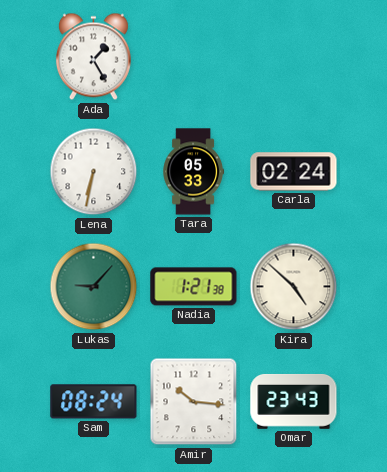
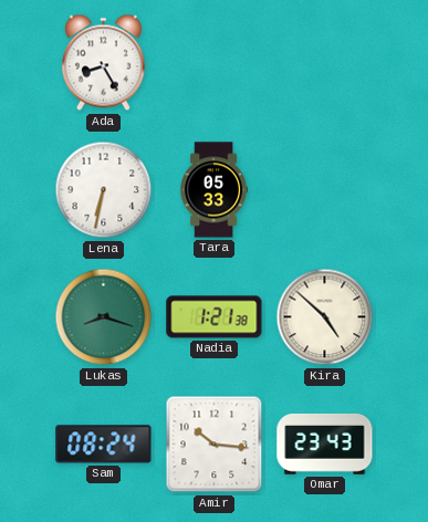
Ada: 1:25 -> 8:25
Carla: 02:24 -> none
Lukas: 9:07 -> 8:18
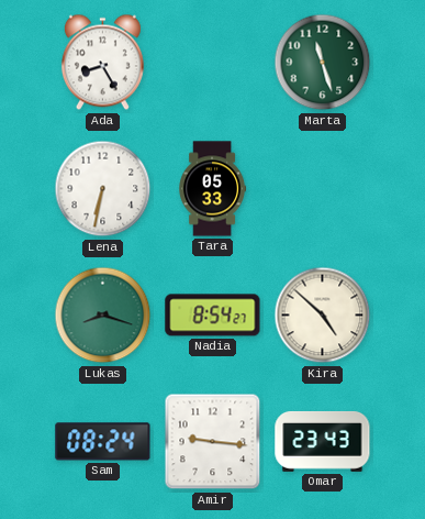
Marta: none -> 11:27
Nadia: 1:21 -> 8:54
Amir: 10:16 -> 9:16
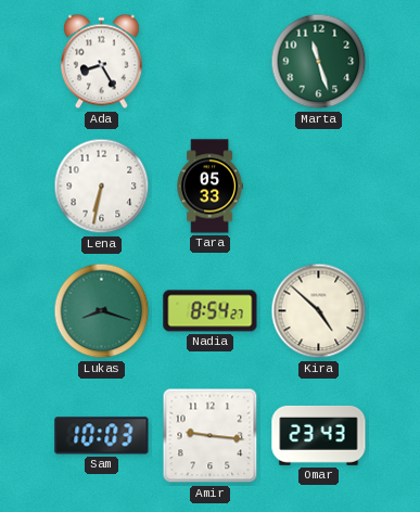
Sam: 08:24 -> 10:03
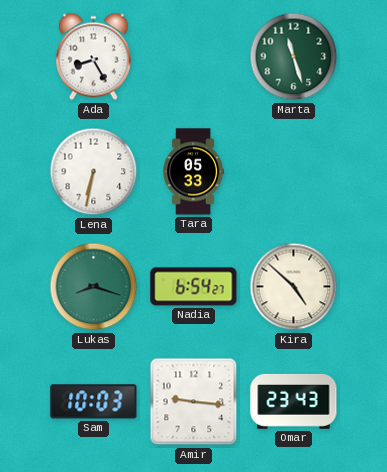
Nadia: 8:54 -> 6:54
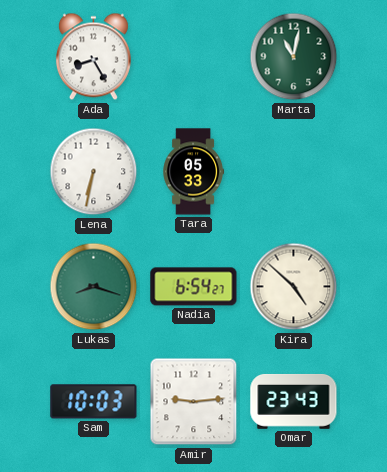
Marta: 11:27 -> 11:02
Amir: 9:16 -> 9:14
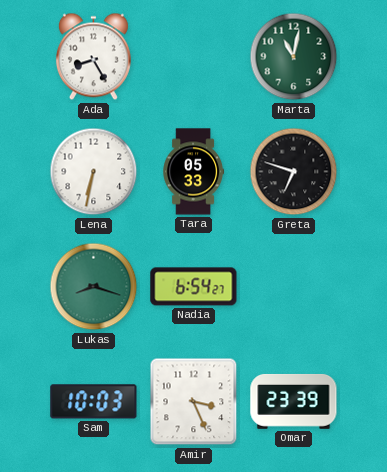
Greta: none -> 6:48
Kira: 4:52 -> none
Amir: 9:14 -> 3:26
Omar: 23:43 -> 23:39
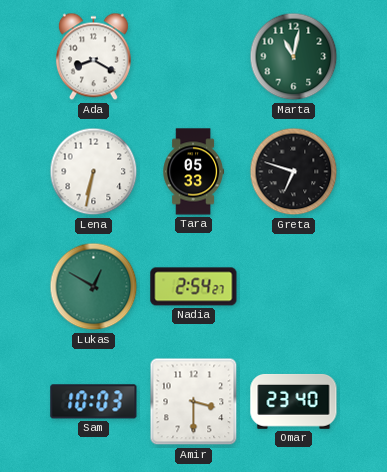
Ada: 8:25 -> 8:20
Lukas: 8:18 -> 12:50
Nadia: 6:54 -> 2:54
Amir: 3:26 -> 3:30
Omar: 23:39 -> 23:40
